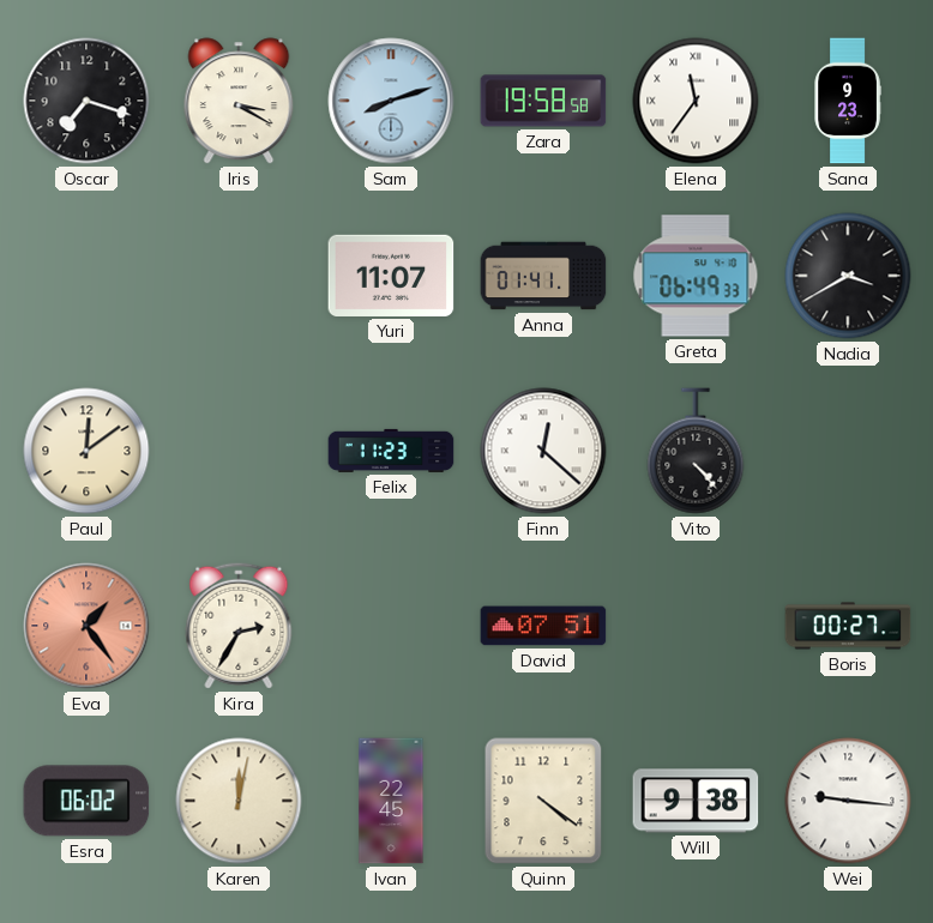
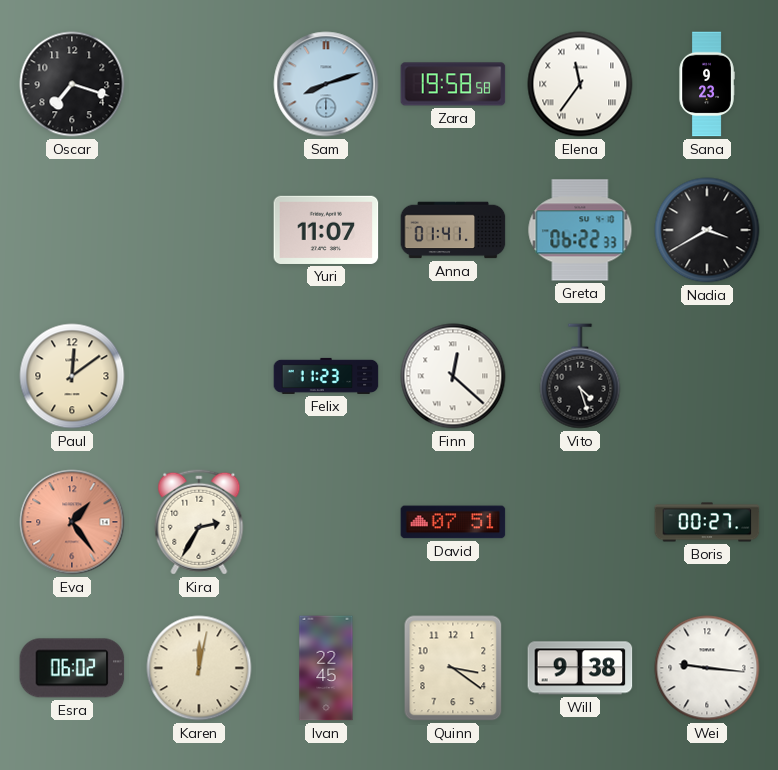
Iris: 3:20 -> none
Greta: 06:49 -> 06:22
Vito: 4:23 -> 4:27
Quinn: 4:21 -> 3:21
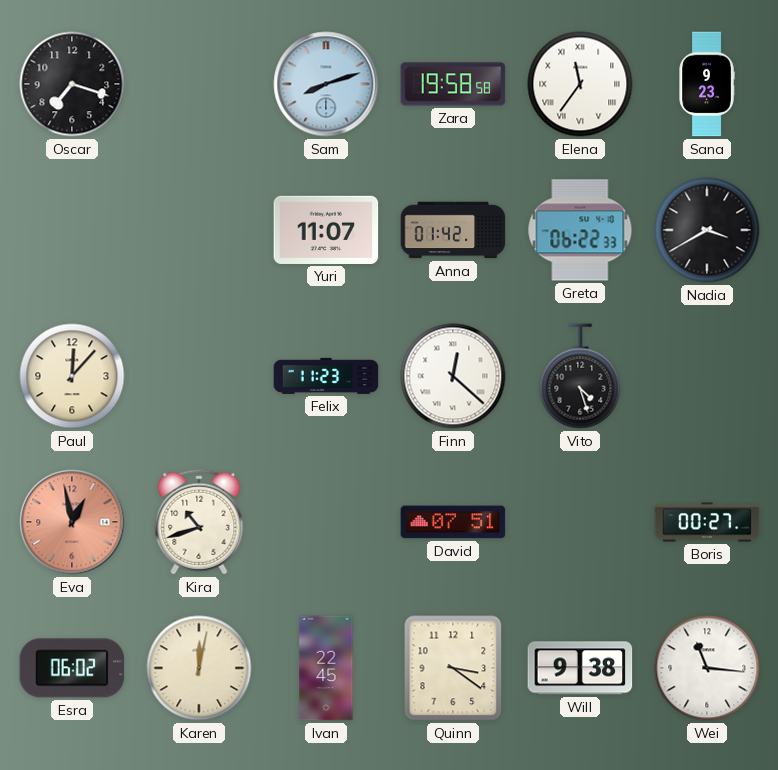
Anna: 01:41 -> 01:42
Paul: 12:09 -> 12:07
Eva: 1:24 -> 12:58
Kira: 2:35 -> 10:42
Wei: 9:16 -> 11:16
